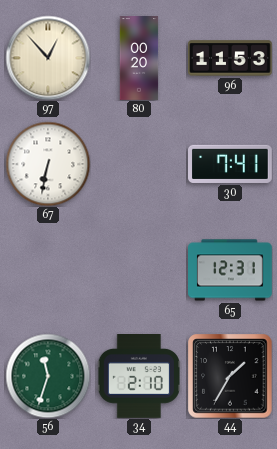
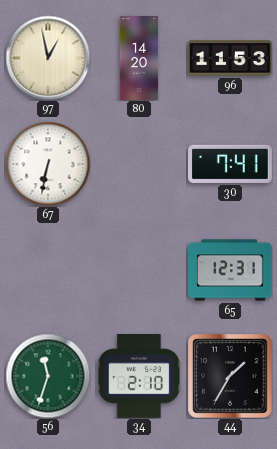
97: 12:53 -> 12:58
80: 00:20 -> 14:20
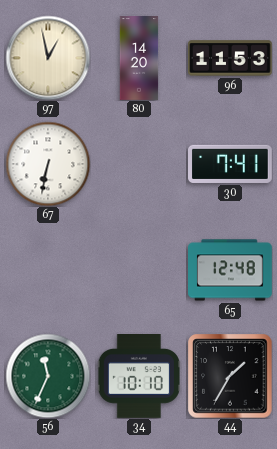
65: 12:31 -> 12:48
56: 11:33 -> 11:34
34: 2:10 -> 10:10
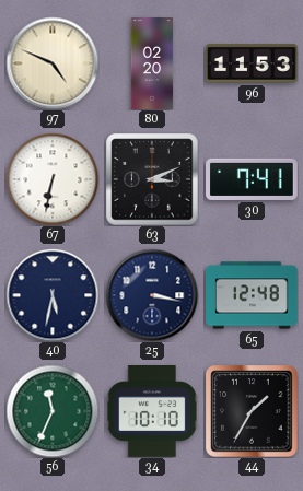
97: 12:58 -> 4:49
80: 14:20 -> 02:20
63: none -> 3:11
40: none -> 5:32
25: none -> 3:17
